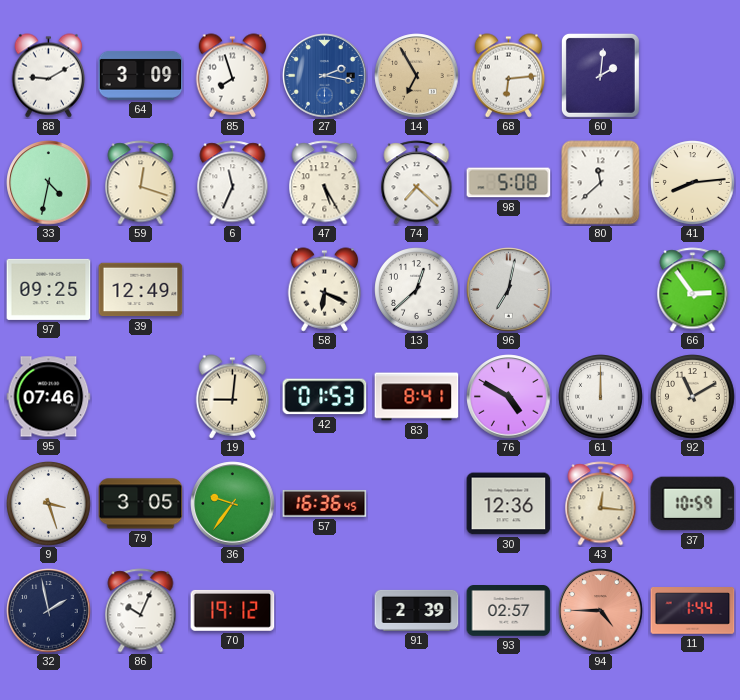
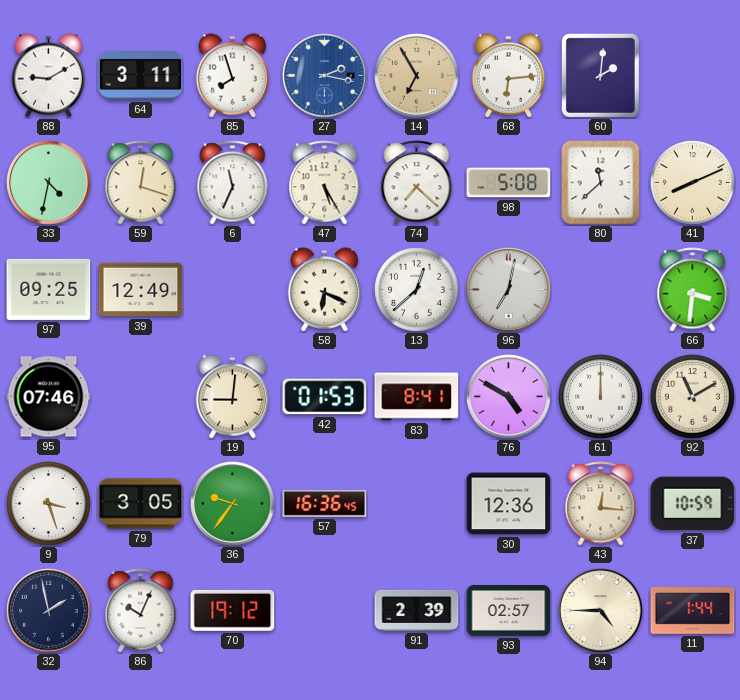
64: 3:09 -> 3:11
41: 8:14 -> 8:11
66: 2:54 -> 3:31
94 dial: salmon -> cream
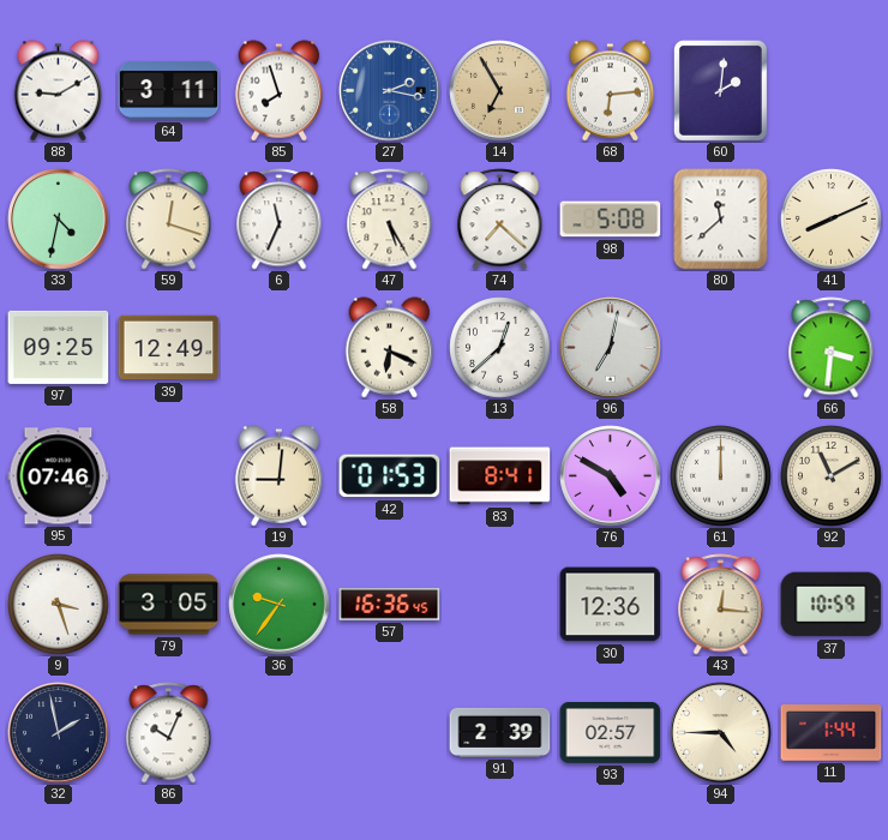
70: 19:12 -> none
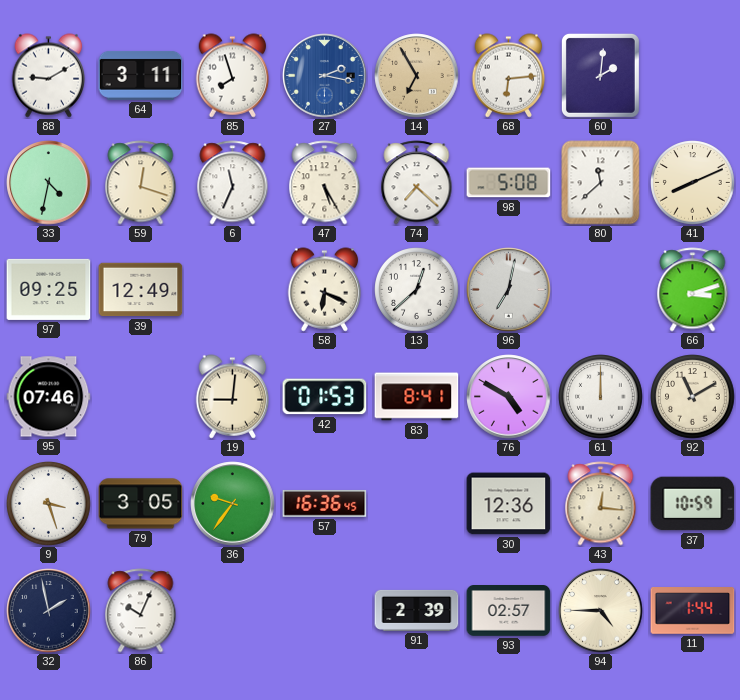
66: 3:31 -> 3:12
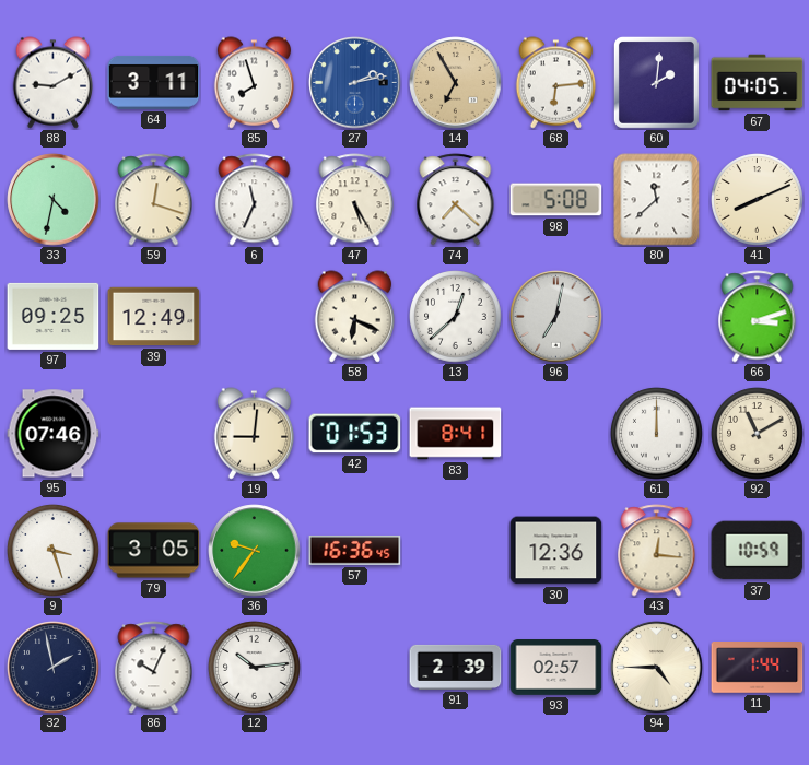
27: 2:17 -> 2:13
67: none -> 04:05
76: 4:50 -> none
12: none -> 10:14
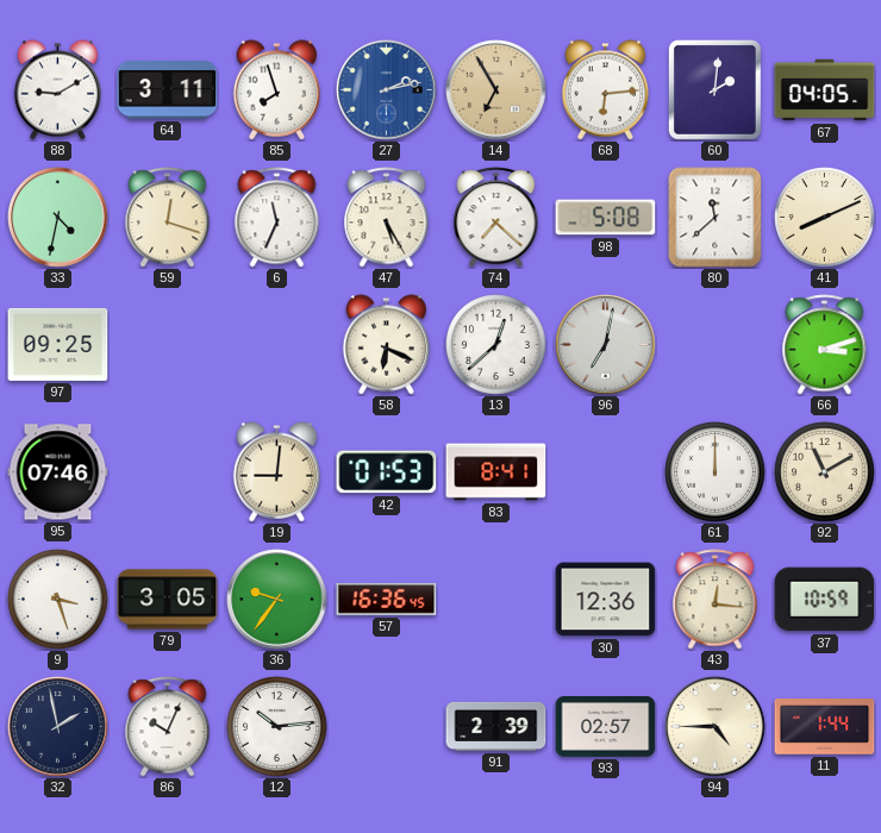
39: 12:49 -> none
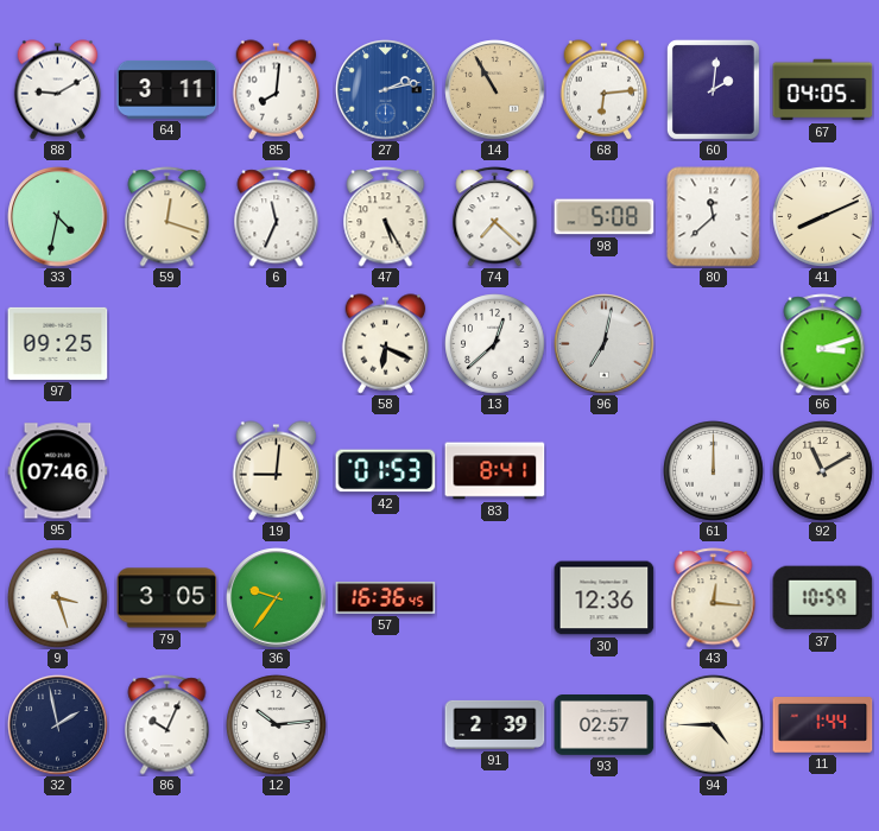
85: 7:57 -> 8:01
14: 6:55 -> 10:55
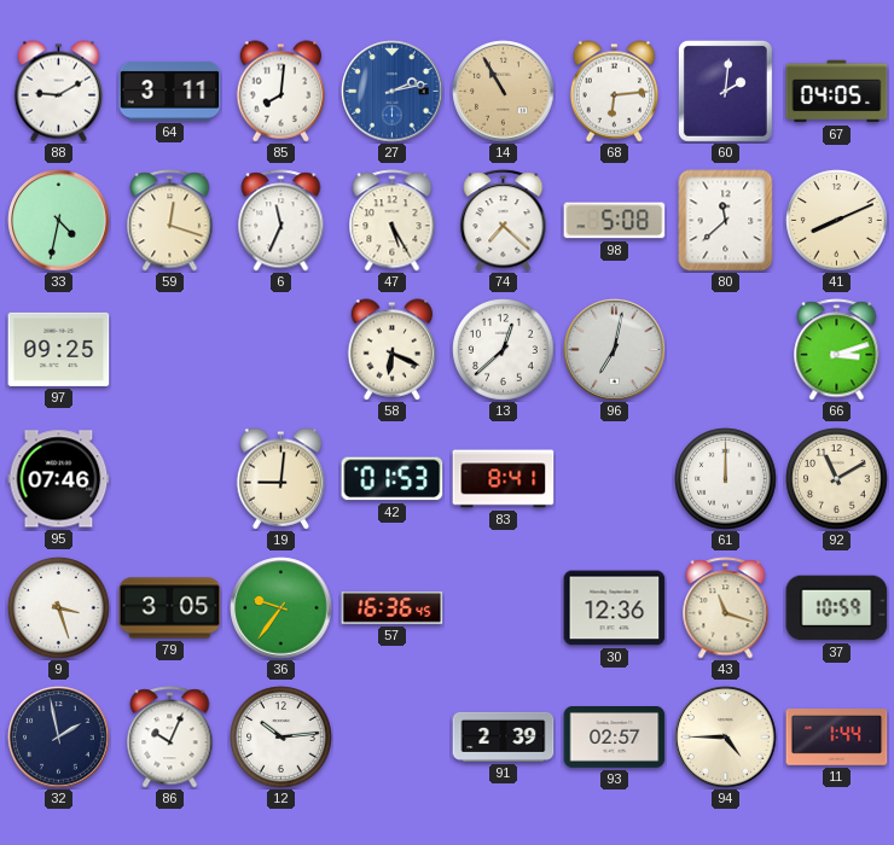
43: 12:16 -> 11:18
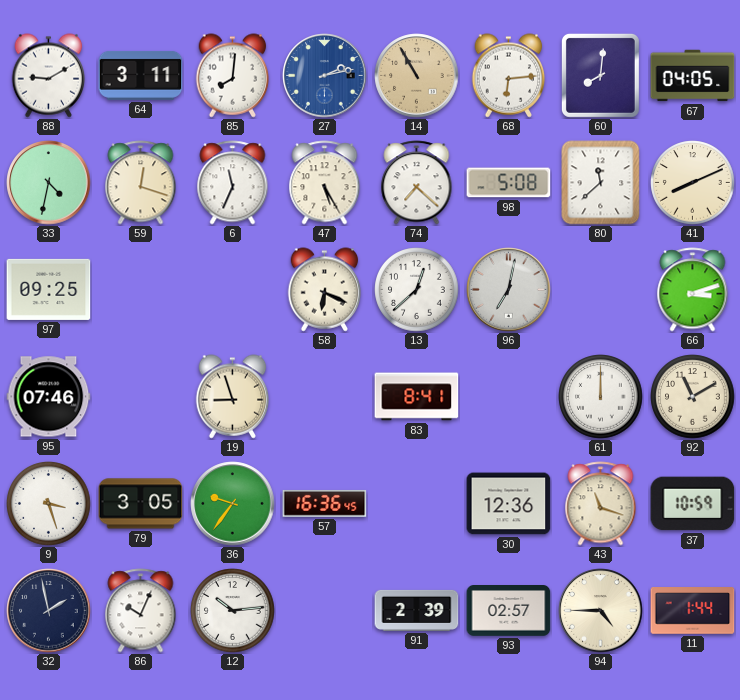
60: 2:01 -> 8:01
19: 9:01 -> 8:57
42: 01:53 -> none
